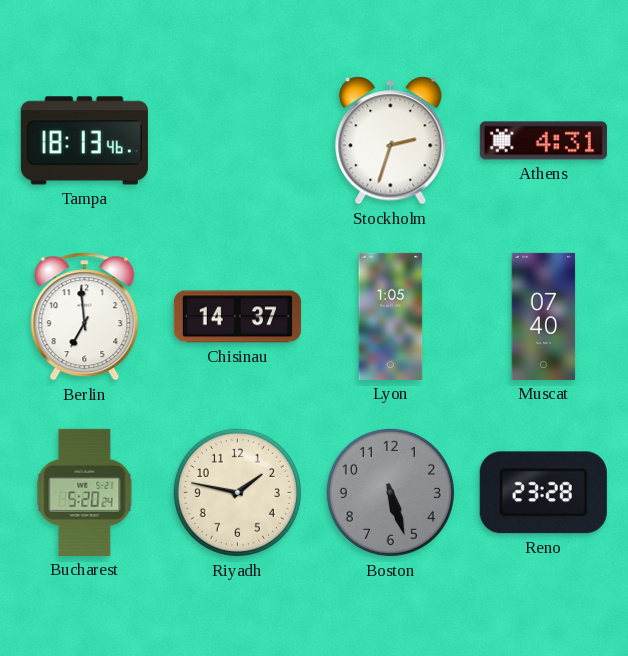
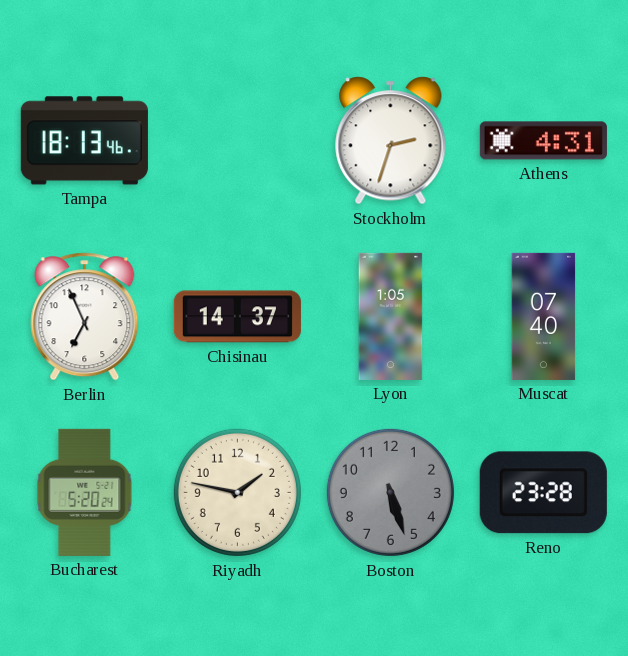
Berlin: 6:59 -> 6:56
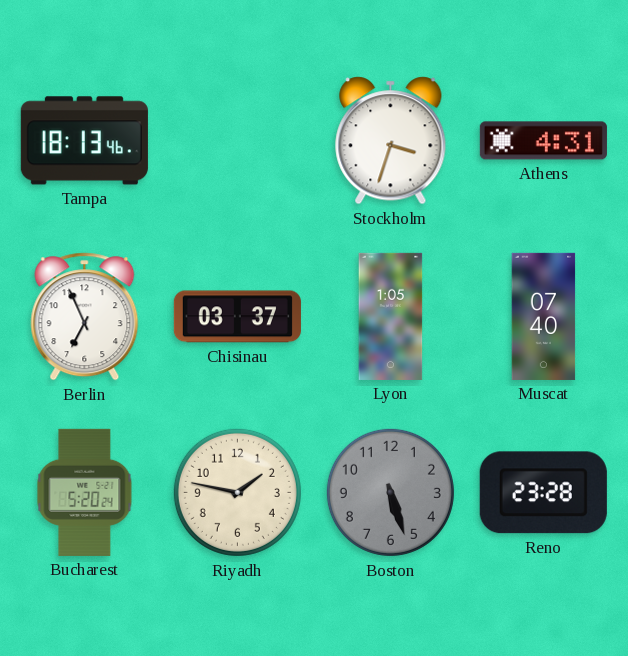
Stockholm: 2:33 -> 3:33
Chisinau: 14:37 -> 03:37
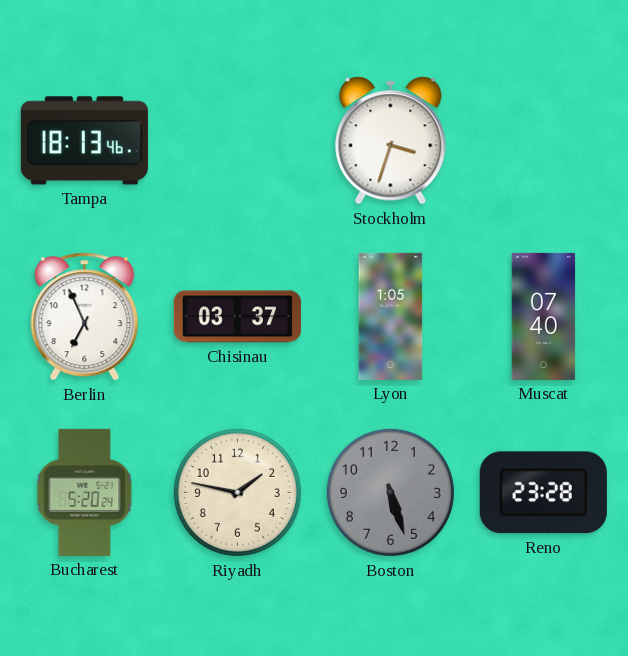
Athens: 4:31 -> none
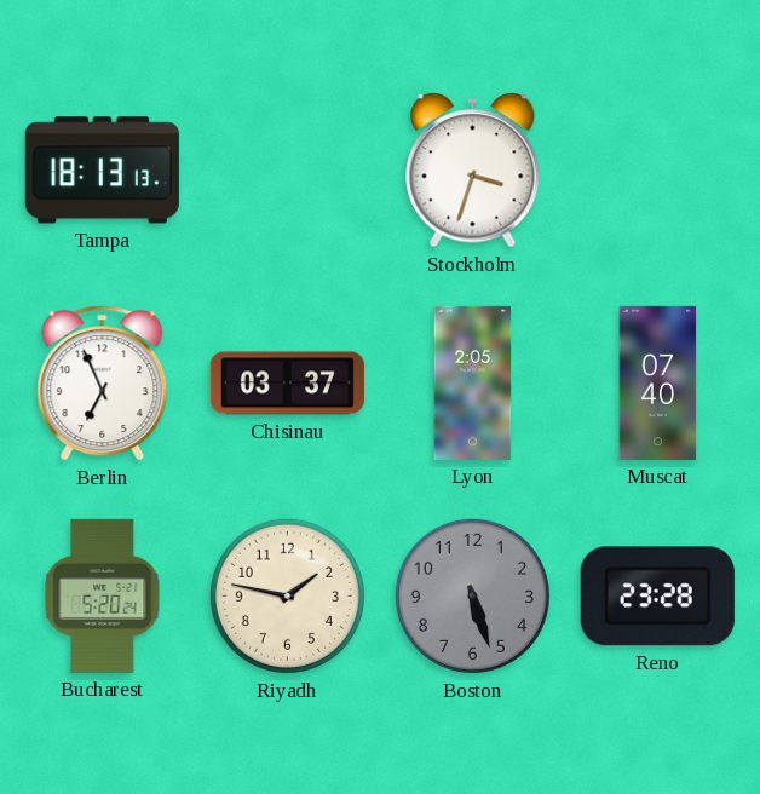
Tampa: 18:13:46 -> 18:13:13
Lyon: 1:05 -> 2:05
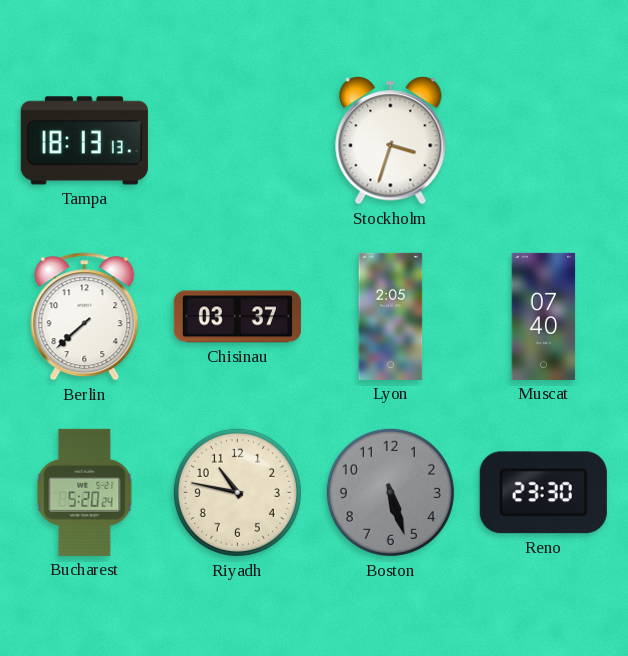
Berlin: 6:56 -> 7:38
Riyadh: 1:47 -> 10:47
Reno: 23:28 -> 23:30
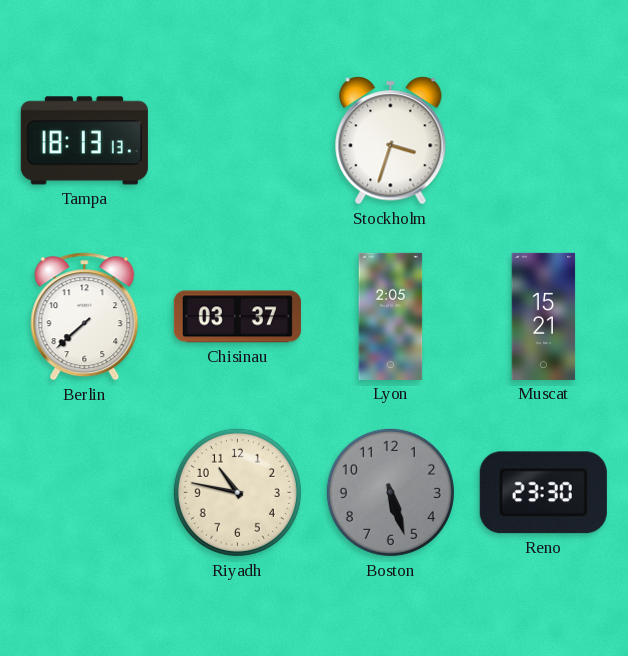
Muscat: 07:40 -> 15:21
Bucharest: 5:20 -> none
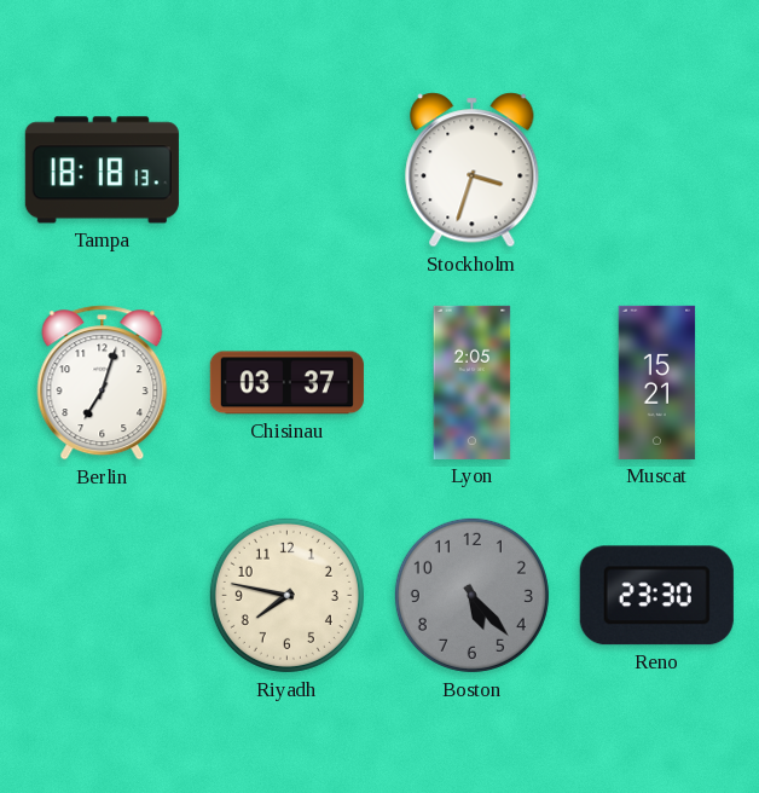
Tampa: 18:13 -> 18:18
Berlin: 7:38 -> 7:03
Riyadh: 10:47 -> 7:47
Boston: 5:27 -> 5:23
